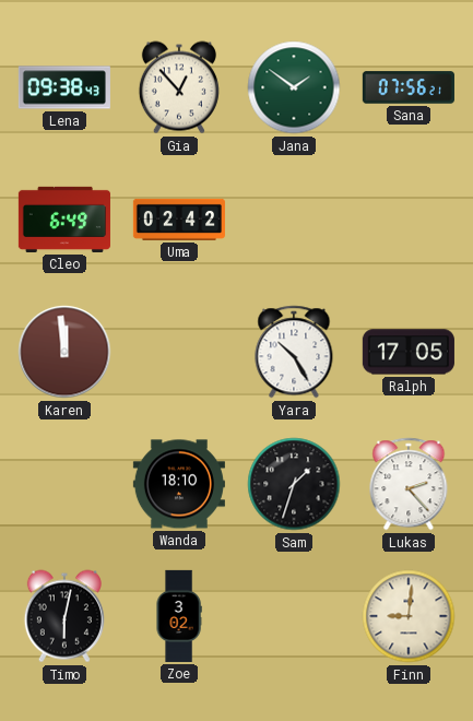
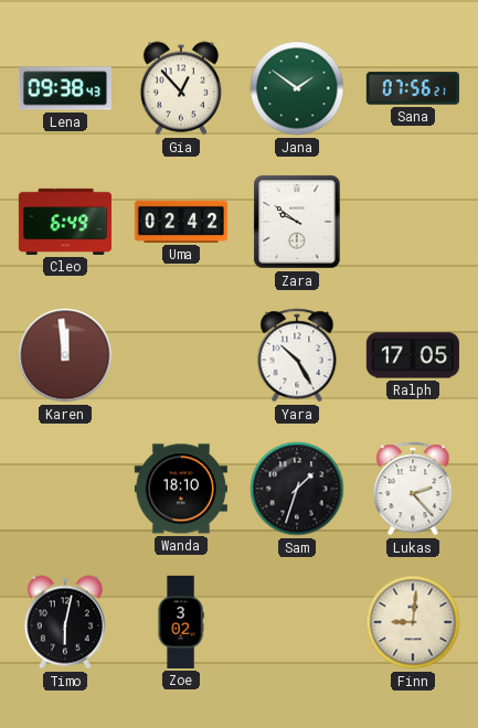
Zara: none -> 9:51
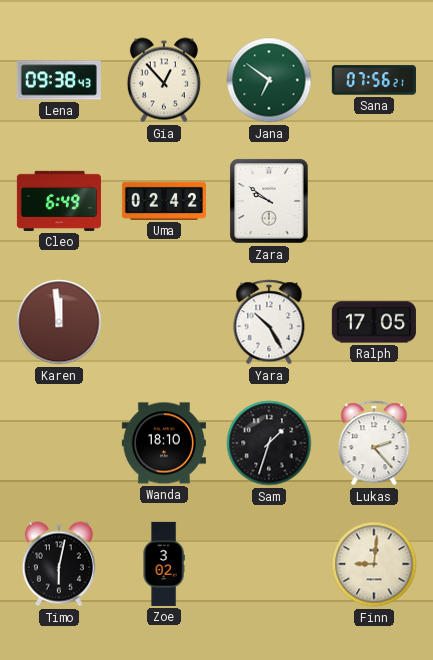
Jana: 1:51 -> 6:51
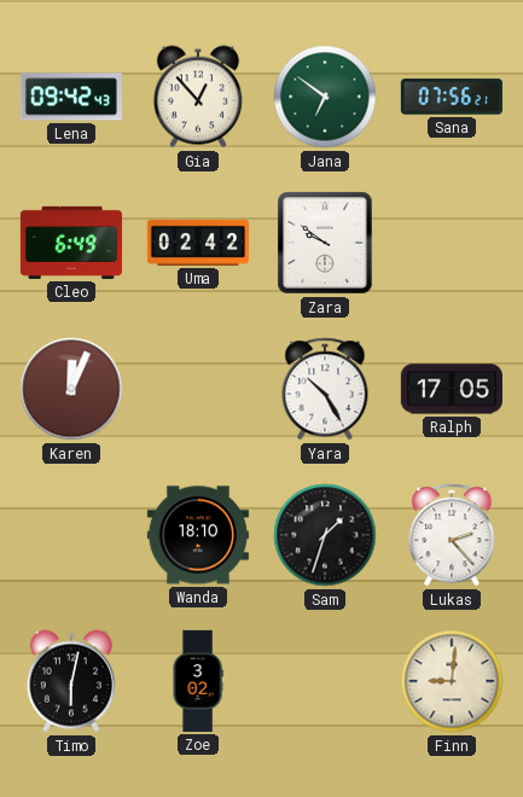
Lena: 09:38 -> 09:42
Karen: 11:59 -> 12:04
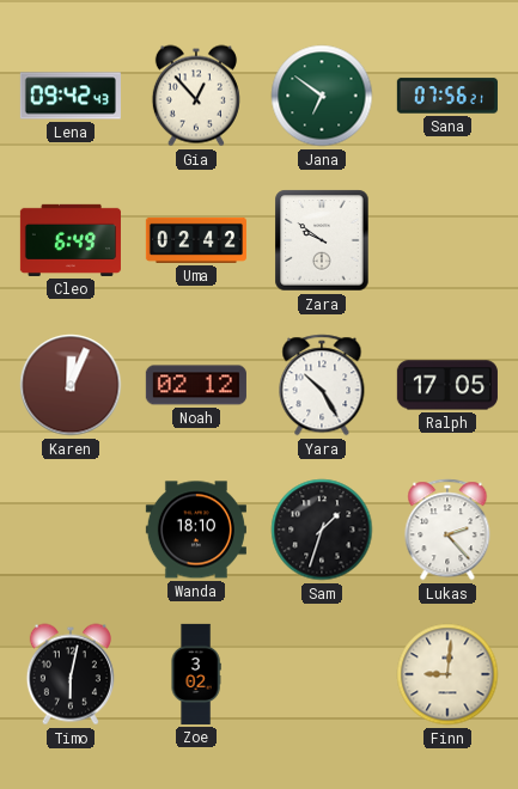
Noah: none -> 02:12
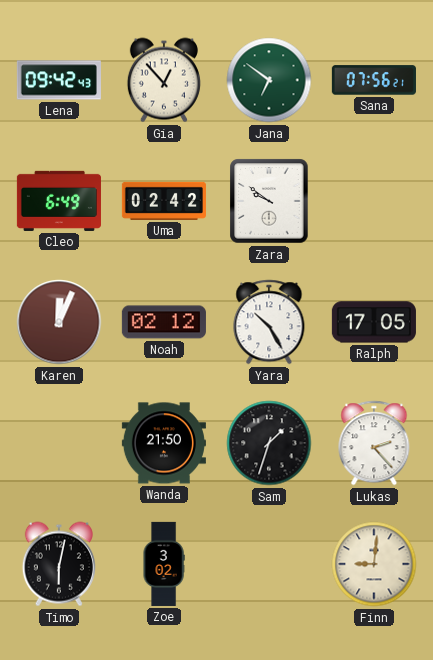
Wanda: 18:10 -> 21:50
